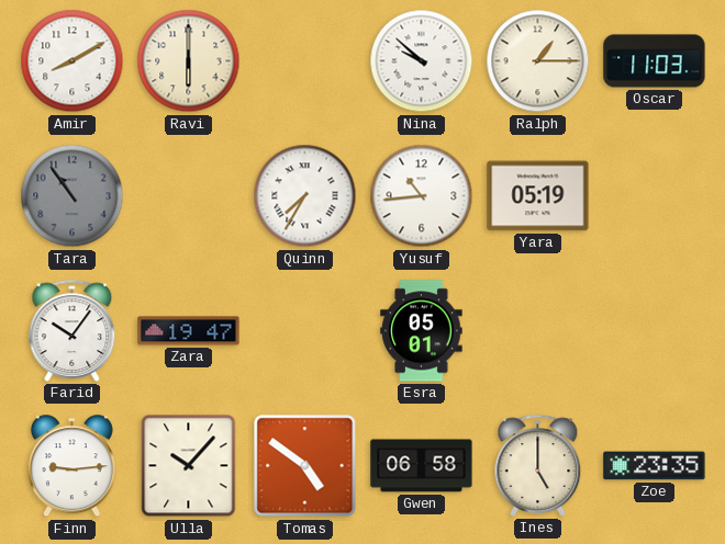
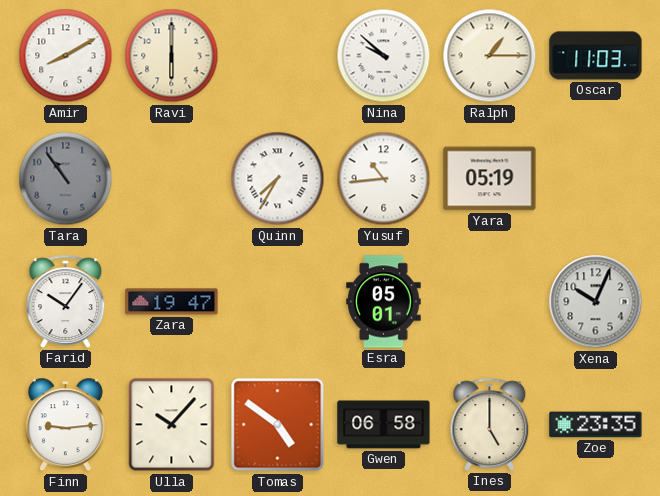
Xena: none -> 10:04
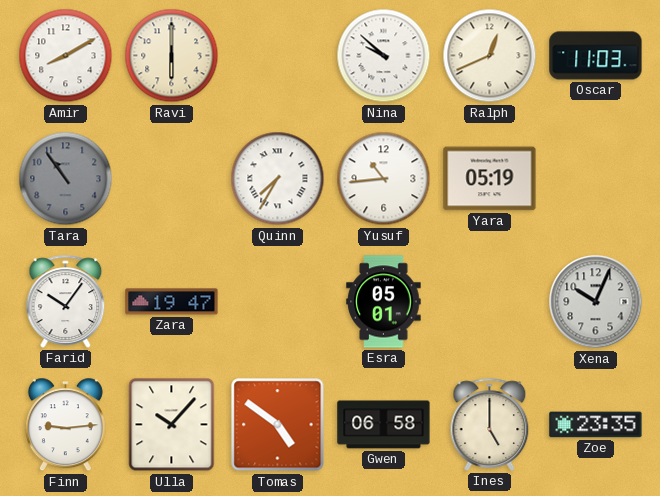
Ralph: 1:15 -> 12:41
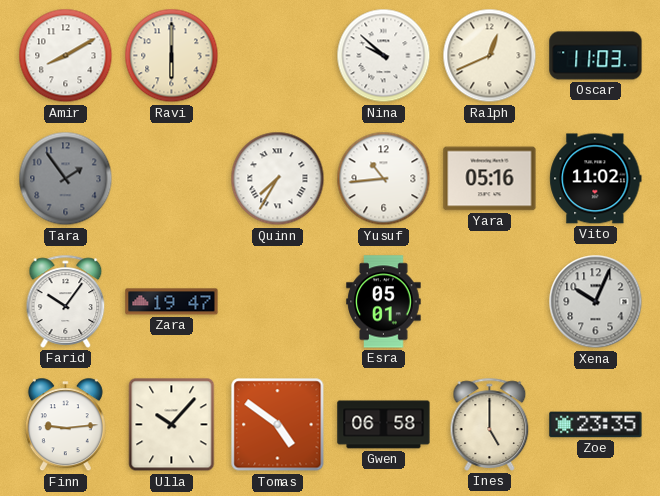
Tara: 10:54 -> 1:54
Yara: 05:19 -> 05:16
Vito: none -> 11:02
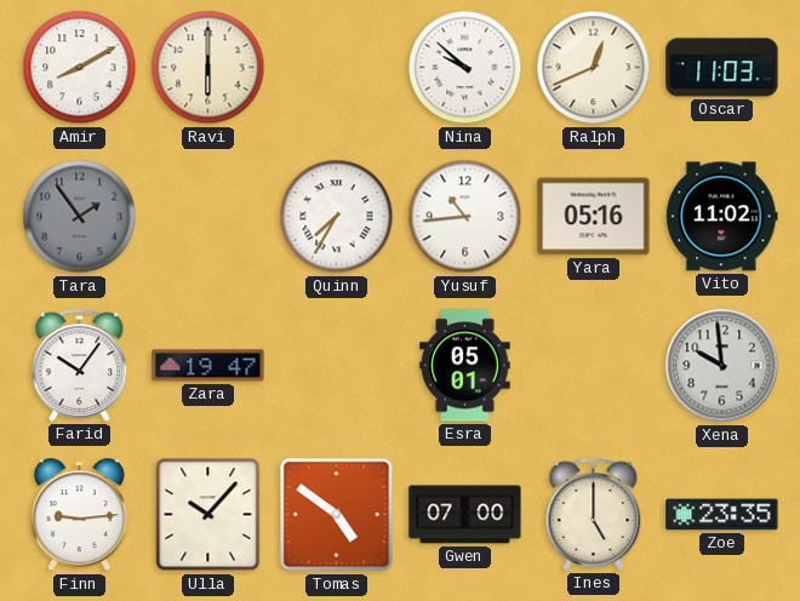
Xena: 10:04 -> 9:59
Gwen: 06:58 -> 07:00
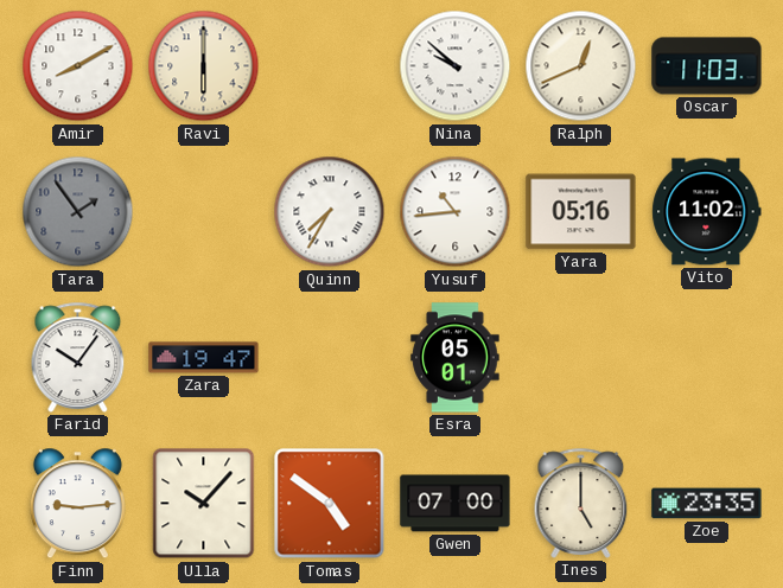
Xena: 9:59 -> none
